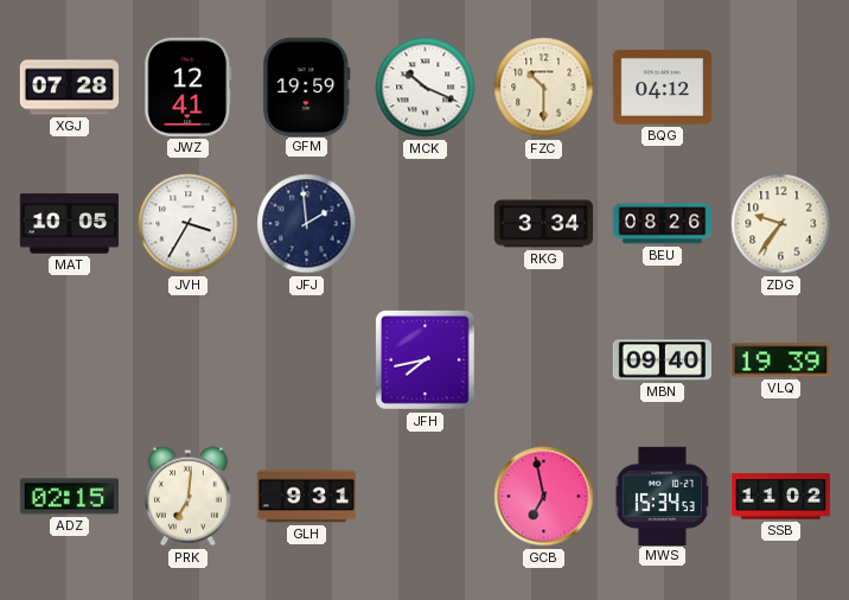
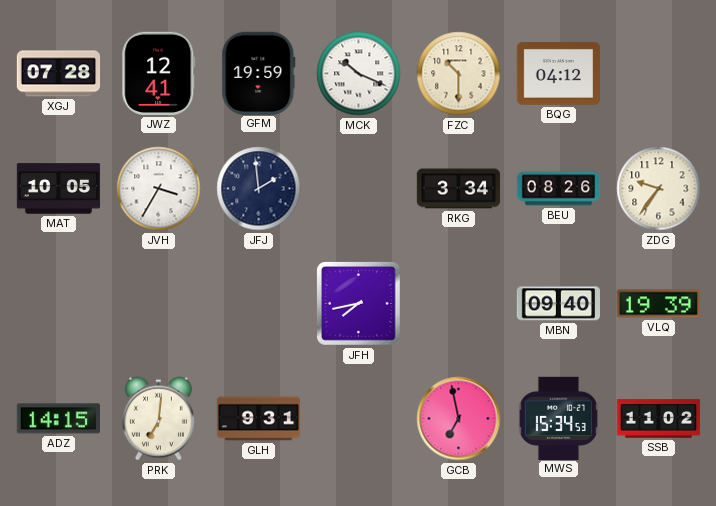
ADZ: 02:15 -> 14:15
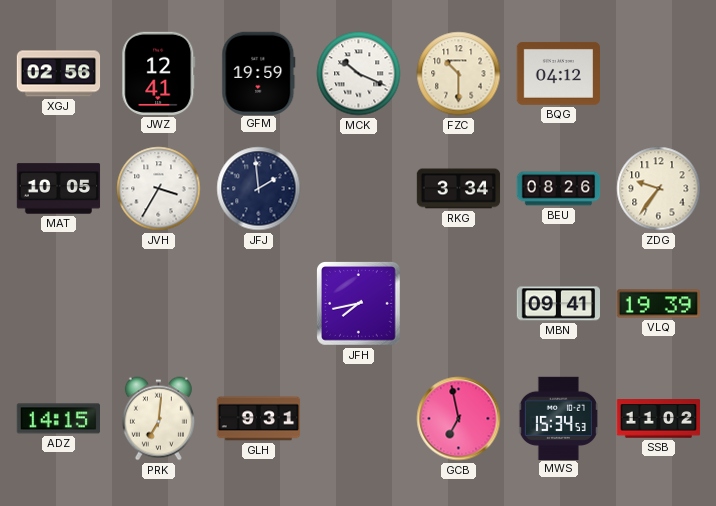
XGJ: 07:28 -> 02:56
MBN: 09:40 -> 09:41
